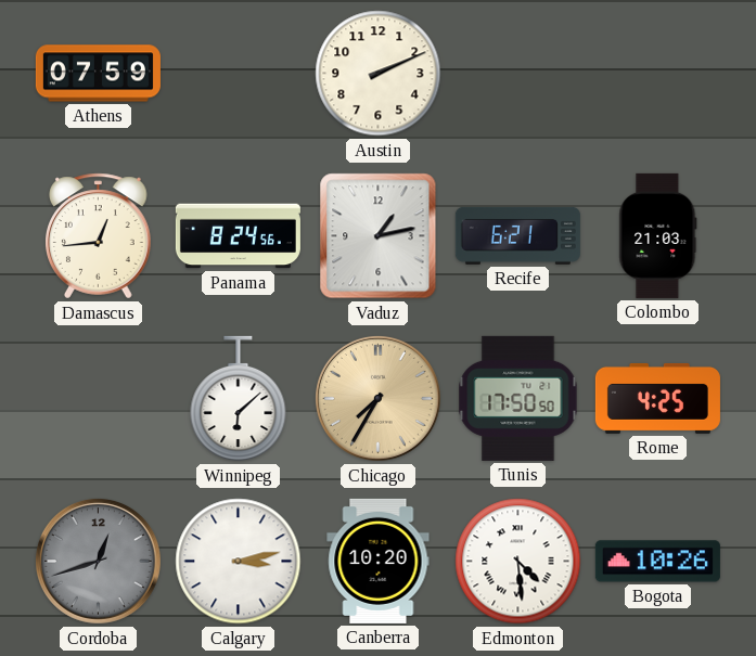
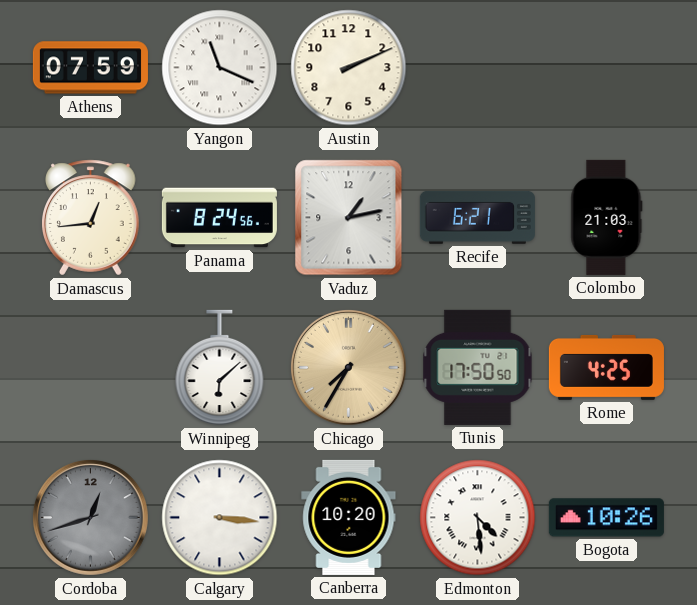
Yangon: none -> 11:19
Calgary: 3:13 -> 3:16
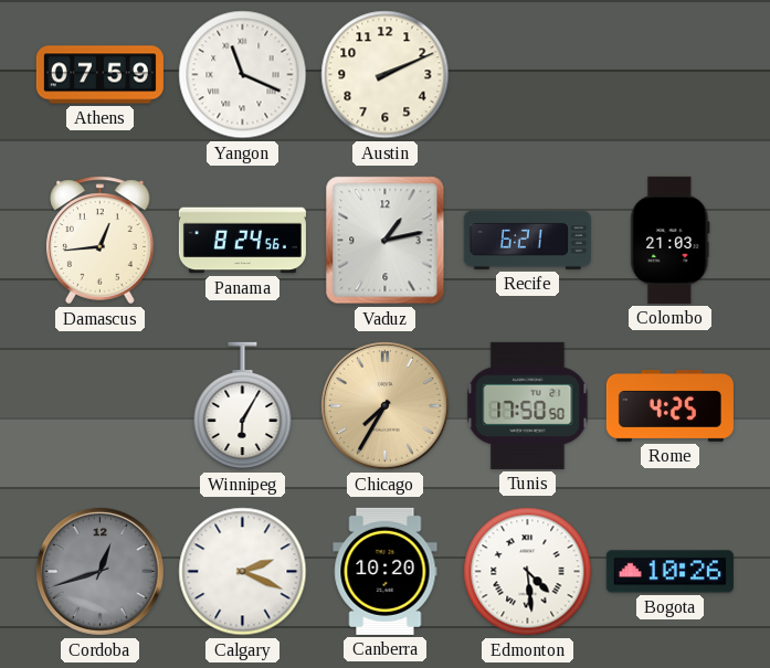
Winnipeg: 6:08 -> 6:05
Calgary: 3:16 -> 2:19
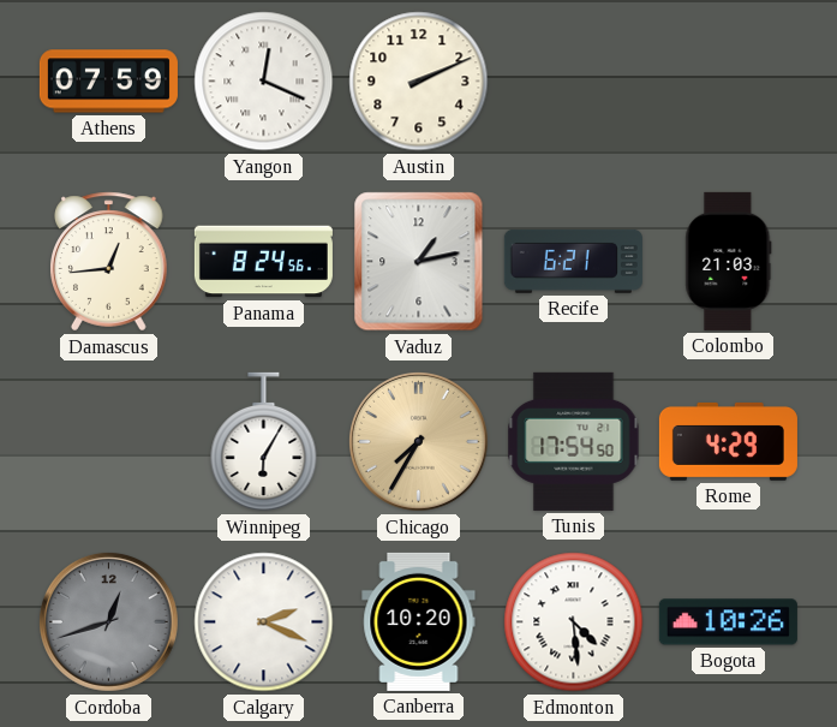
Yangon: 11:19 -> 12:19
Tunis: 17:50 -> 17:54
Rome: 4:25 -> 4:29
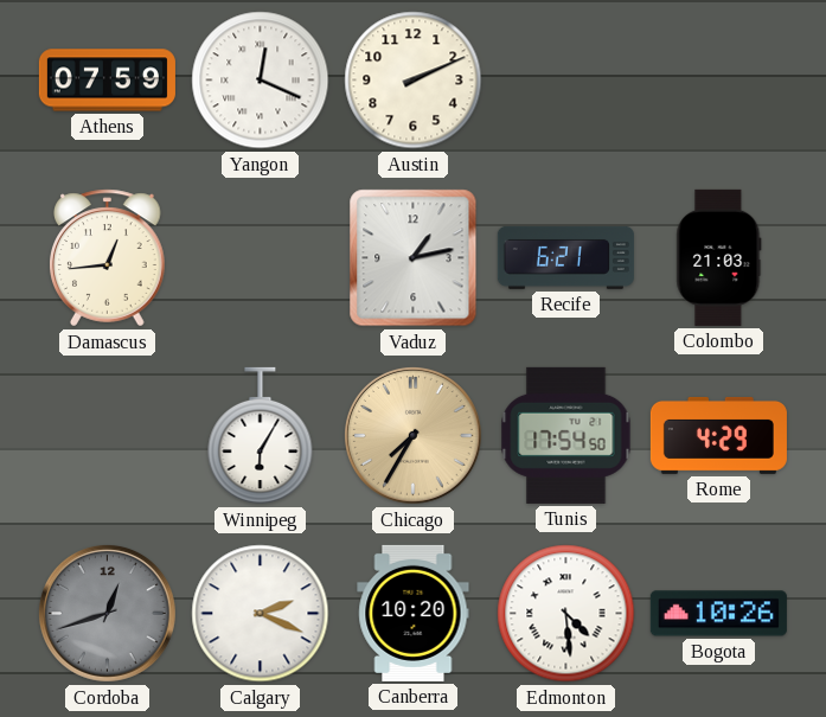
Panama: 8:24 -> none
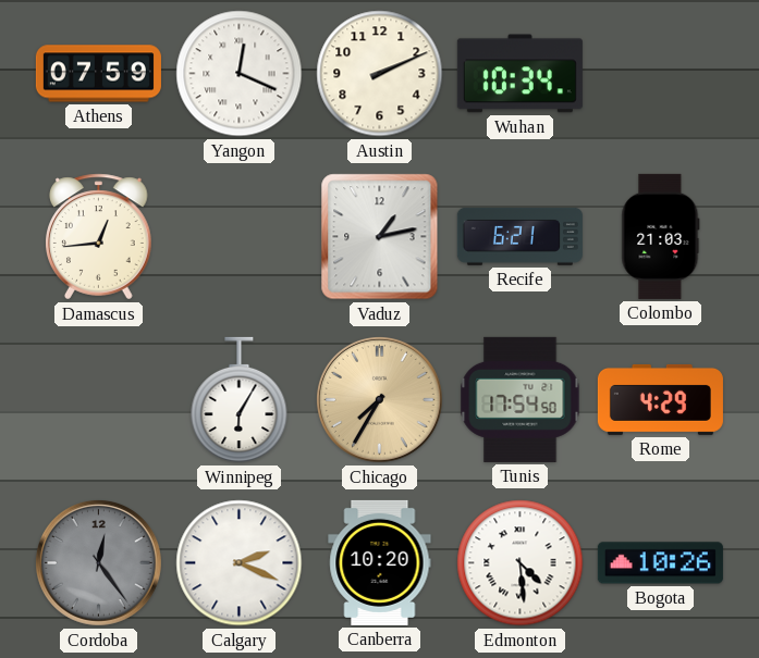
Wuhan: none -> 10:34
Cordoba: 12:42 -> 12:24
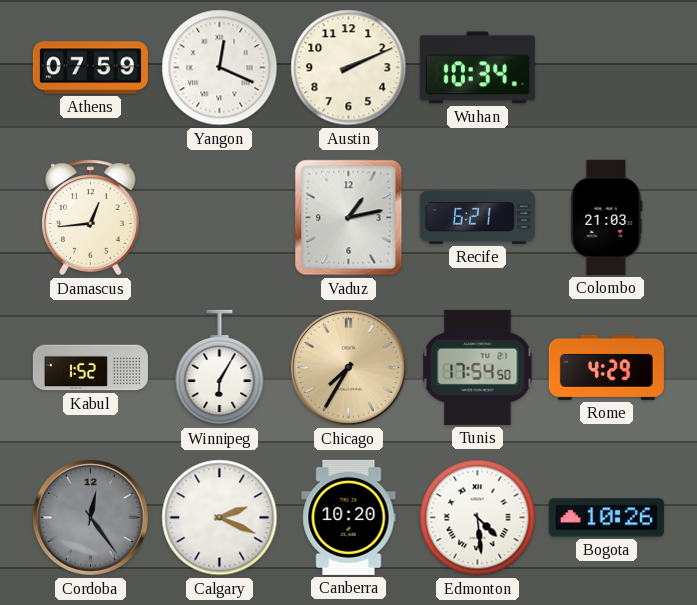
Kabul: none -> 1:52
